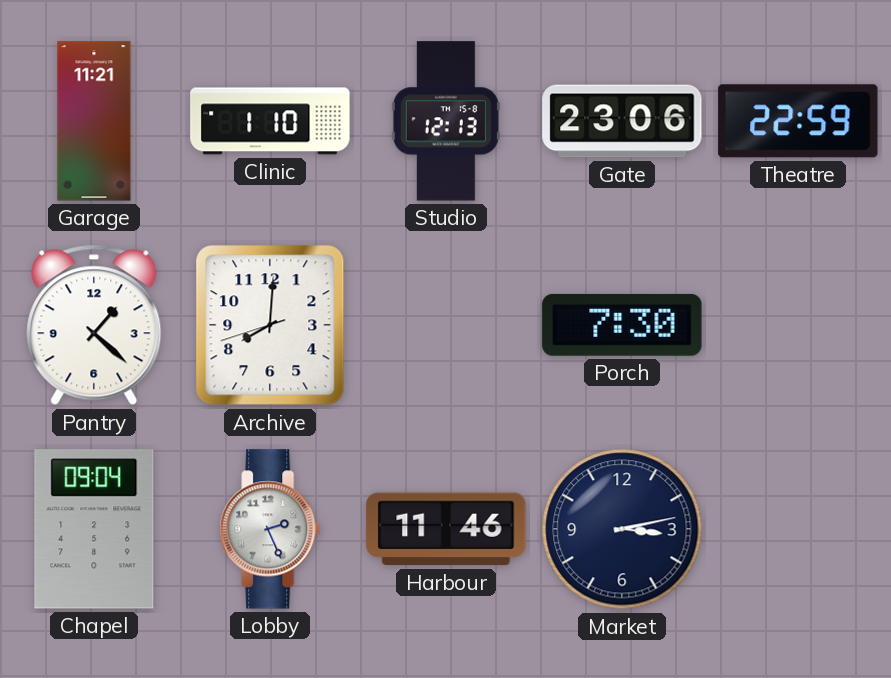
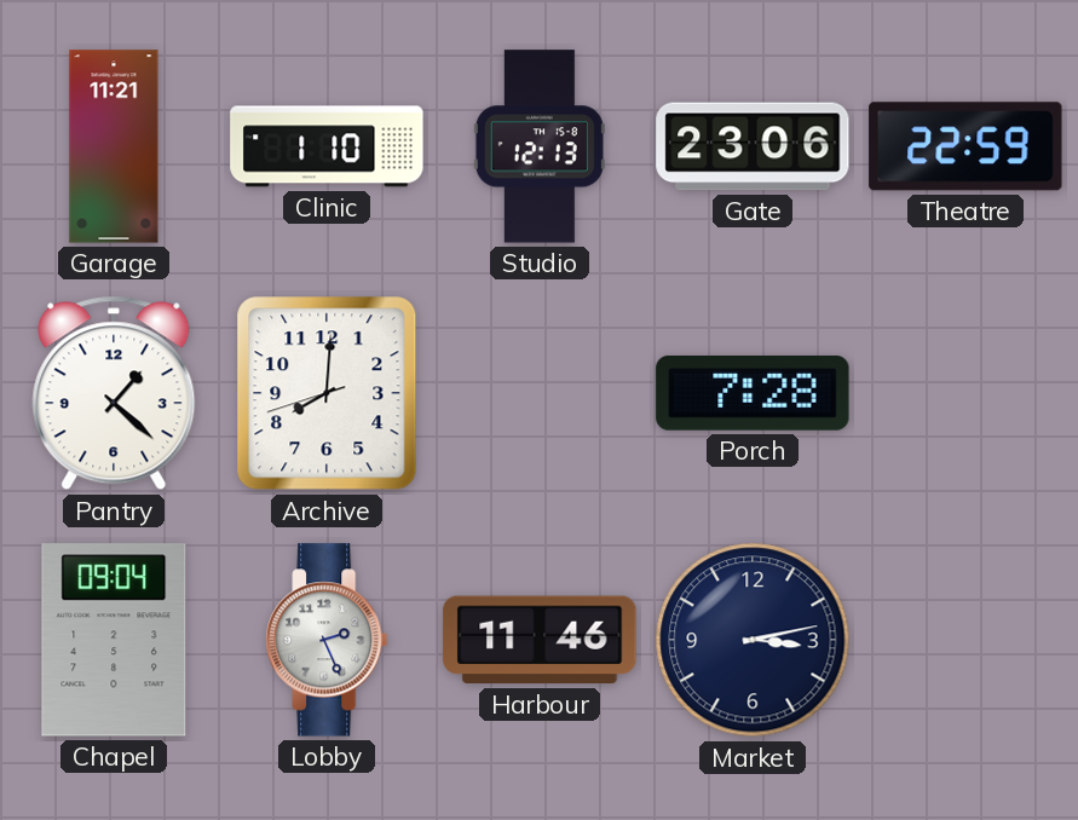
Porch: 7:30 -> 7:28
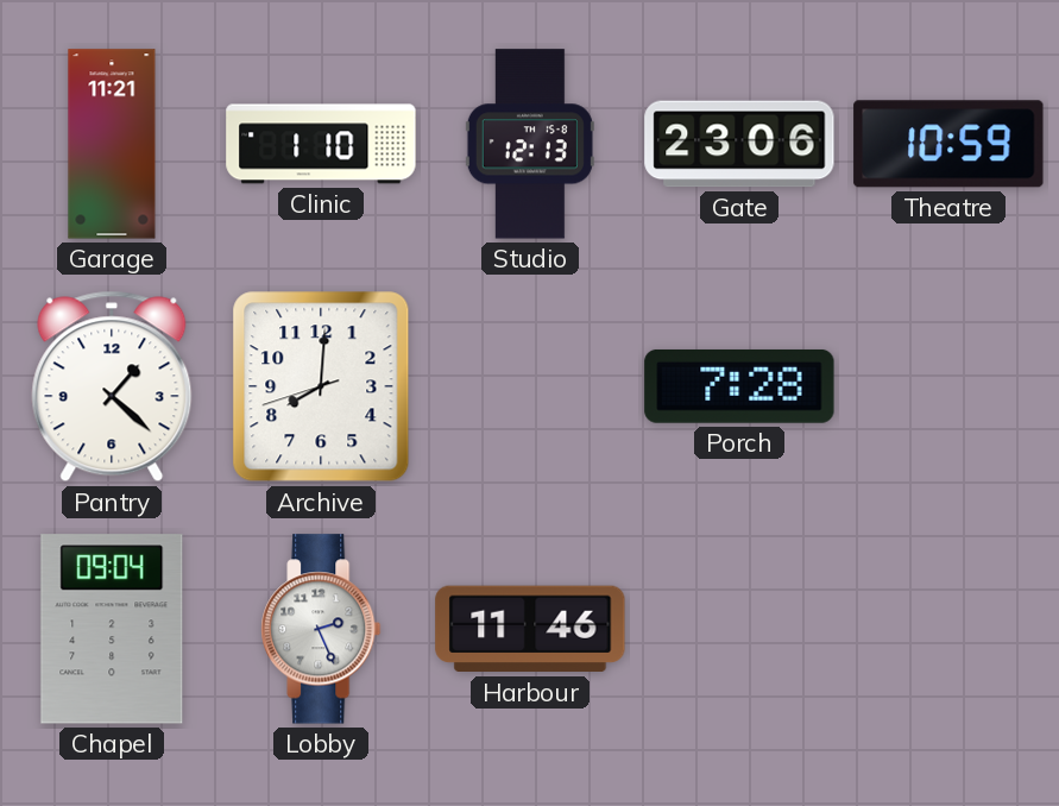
Theatre: 22:59 -> 10:59
Market: 3:13 -> none
